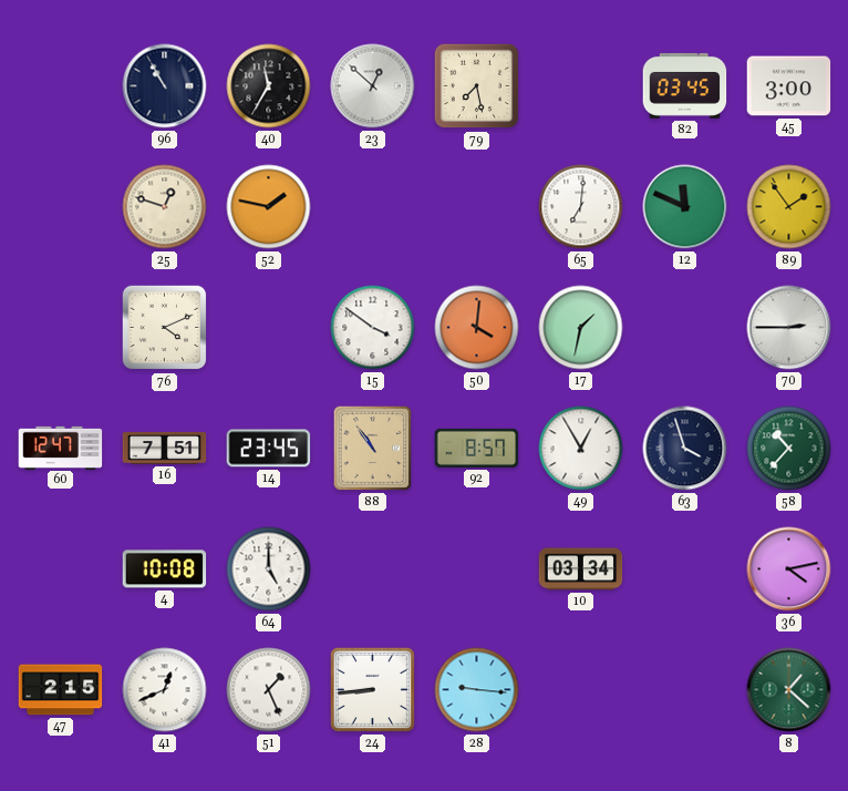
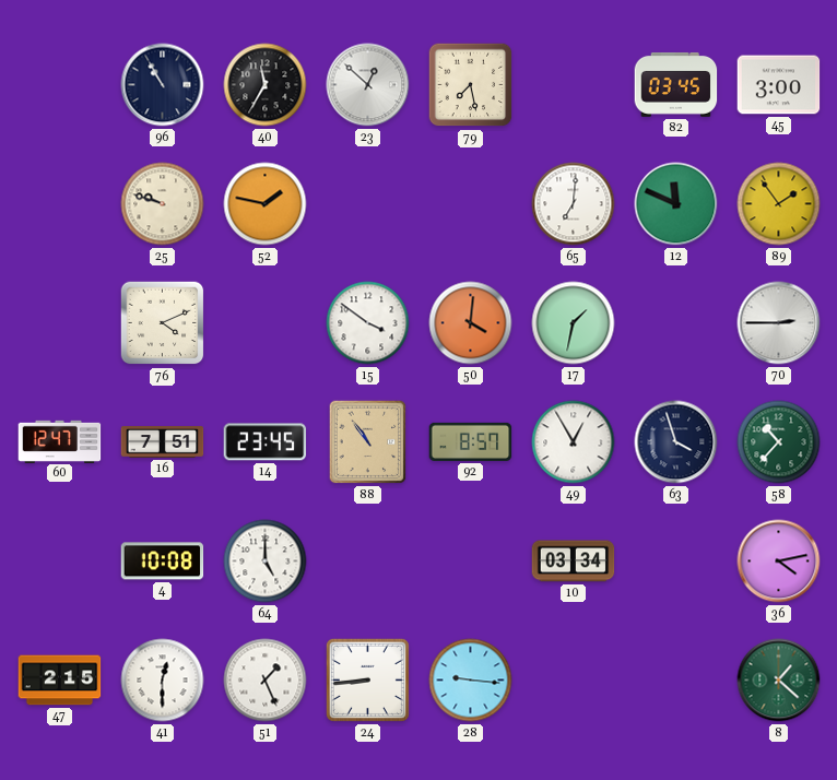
25: 12:48 -> 9:48
41: 12:41 -> 12:30
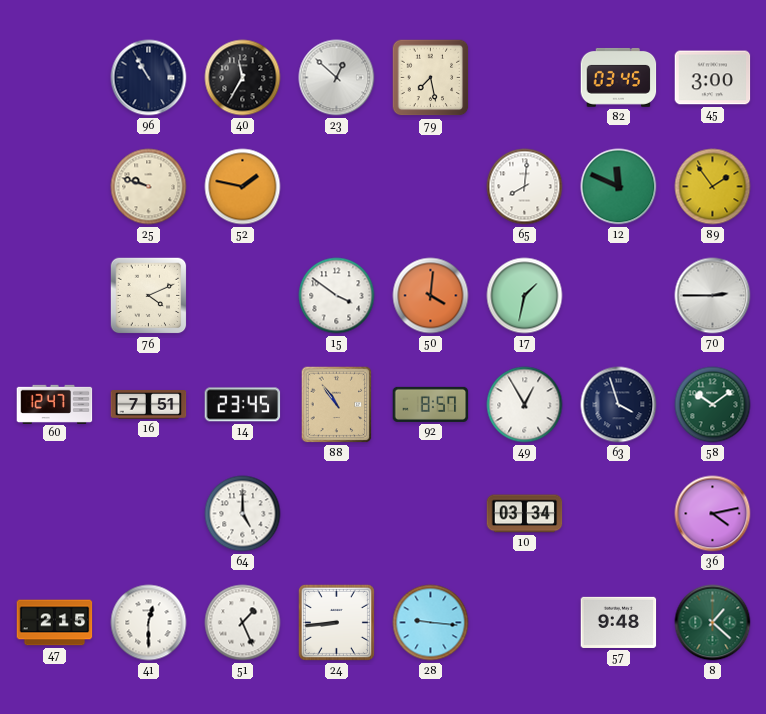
65: 7:01 -> 8:01
58: 10:37 -> 10:09
4: 10:08 -> none
57: none -> 9:48
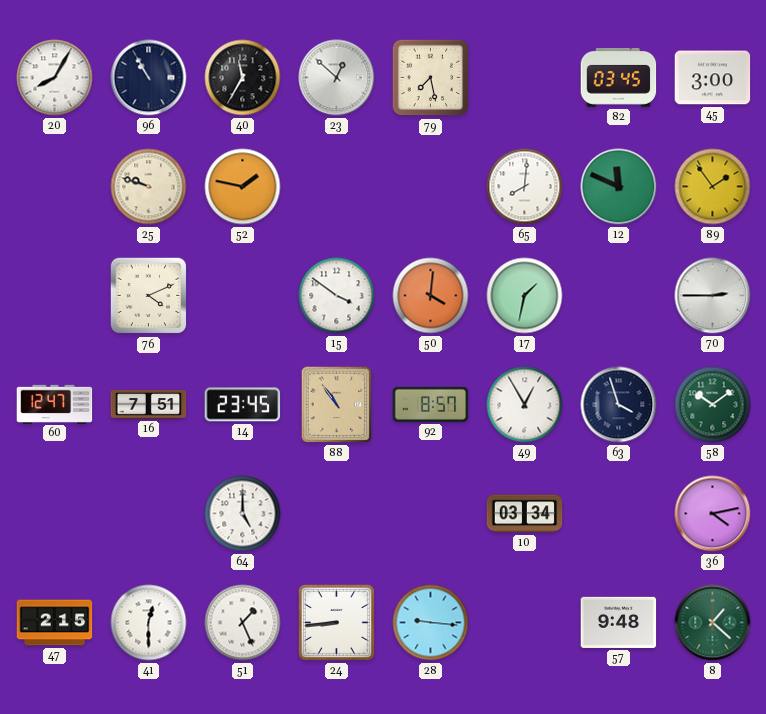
20: none -> 8:05
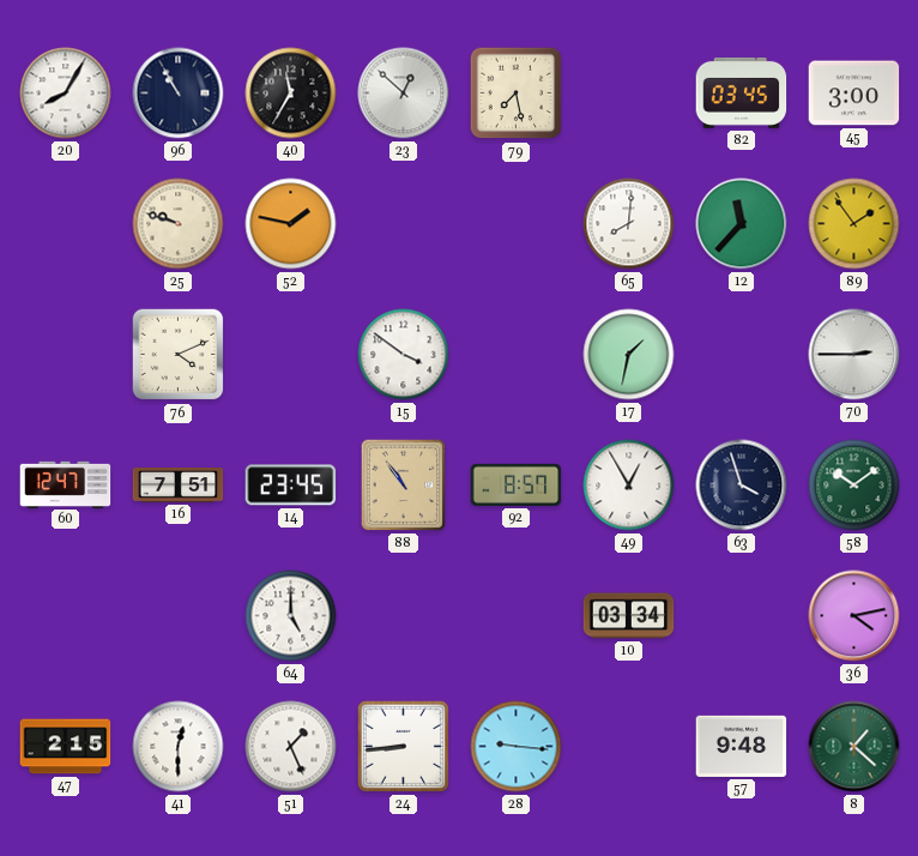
12: 11:49 -> 11:37
50: 4:01 -> none
